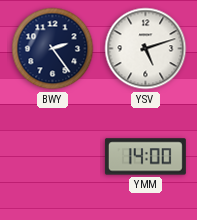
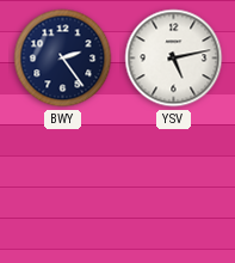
YSV: 5:12 -> 5:13
YMM: 14:00 -> none
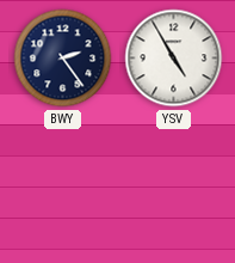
YSV: 5:13 -> 4:55
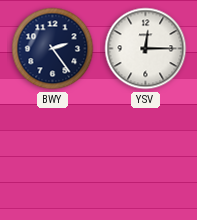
YSV: 4:55 -> 12:15
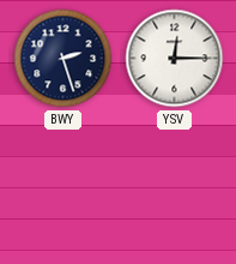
BWY: 2:24 -> 2:27
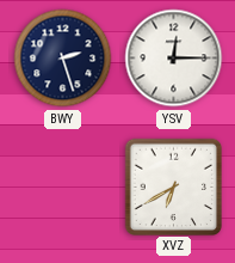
XVZ: none -> 6:40
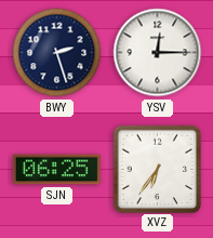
SJN: none -> 06:25
XVZ: 6:40 -> 6:36
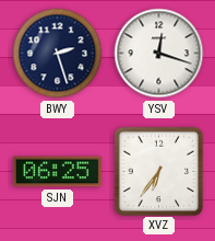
YSV: 12:15 -> 12:18
